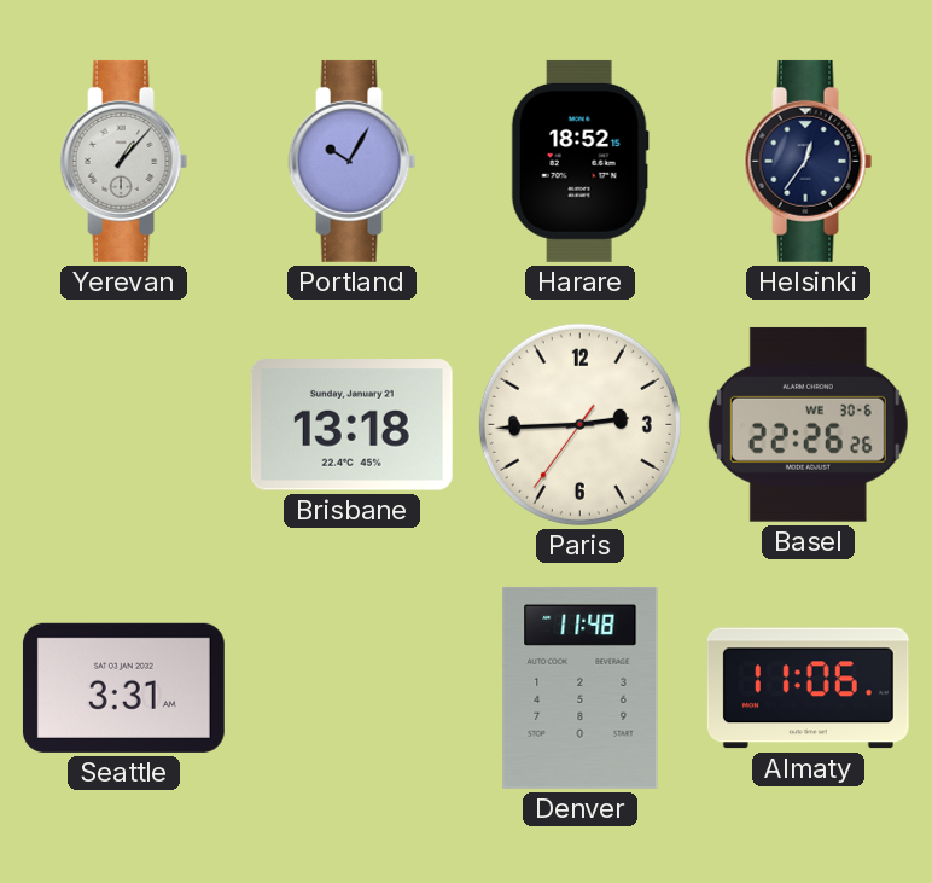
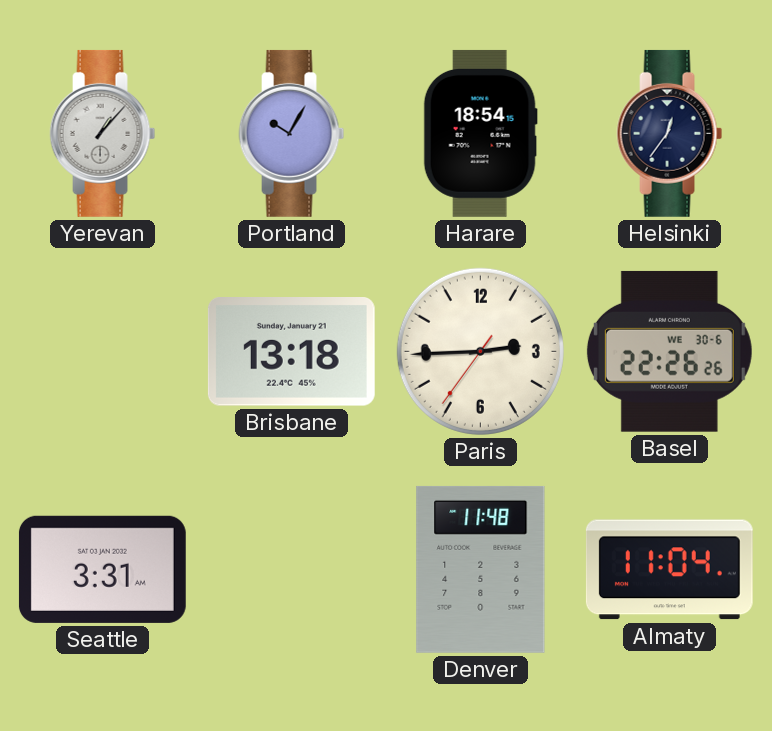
Harare: 18:52 -> 18:54
Almaty: 11:06 -> 11:04
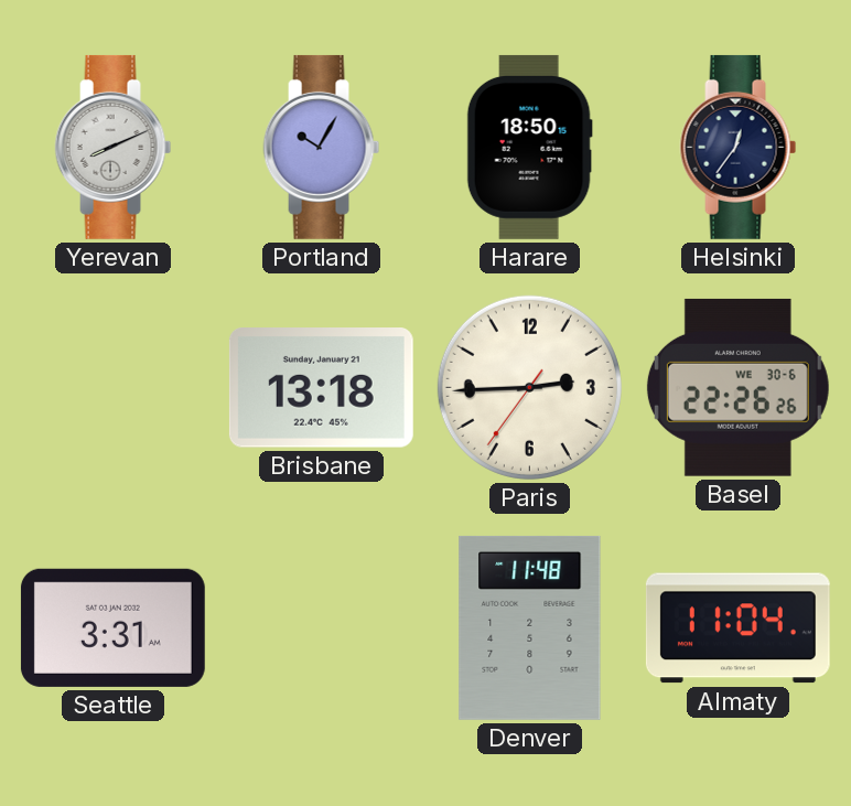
Yerevan: 1:07 -> 8:11
Harare: 18:54 -> 18:50
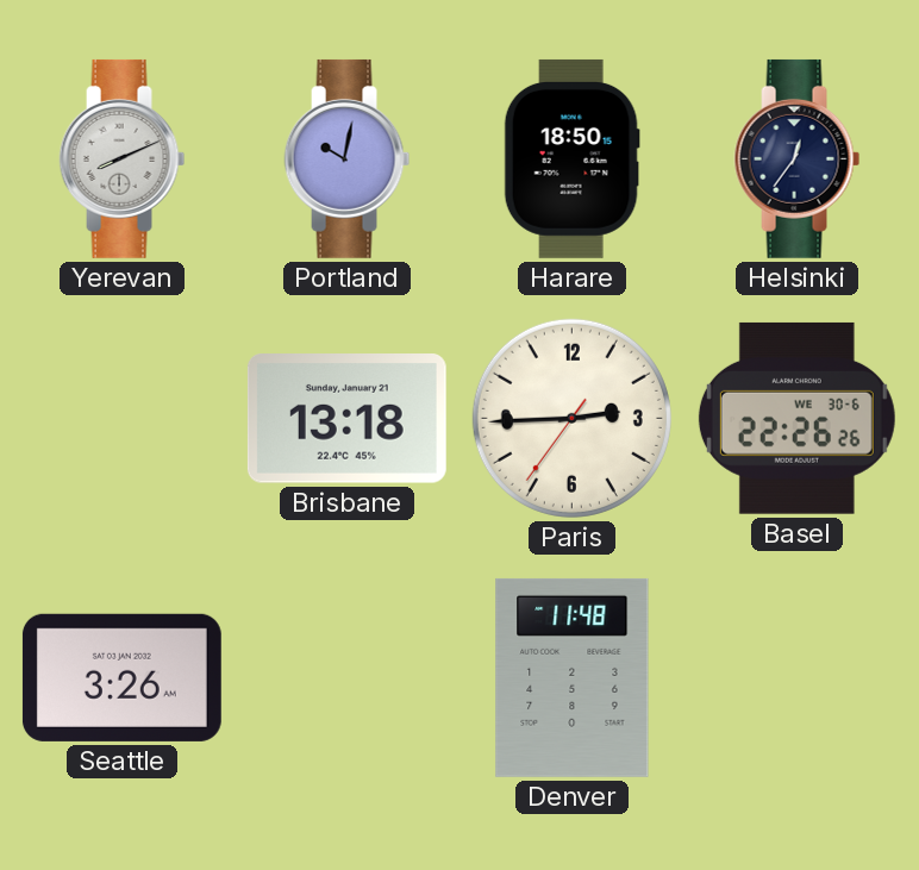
Portland: 10:05 -> 10:02
Seattle: 3:31 -> 3:26
Almaty: 11:04 -> none
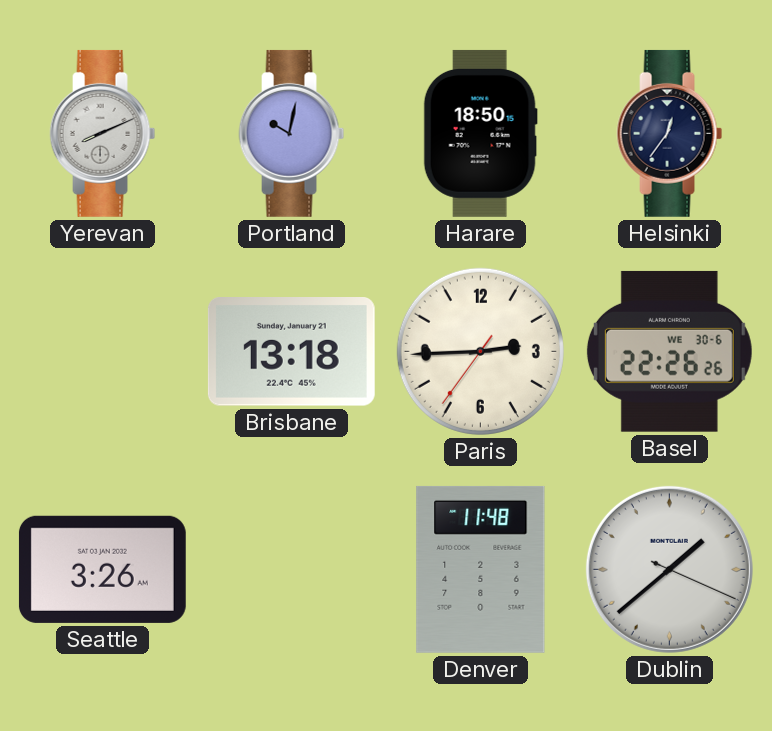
Dublin: none -> 1:38
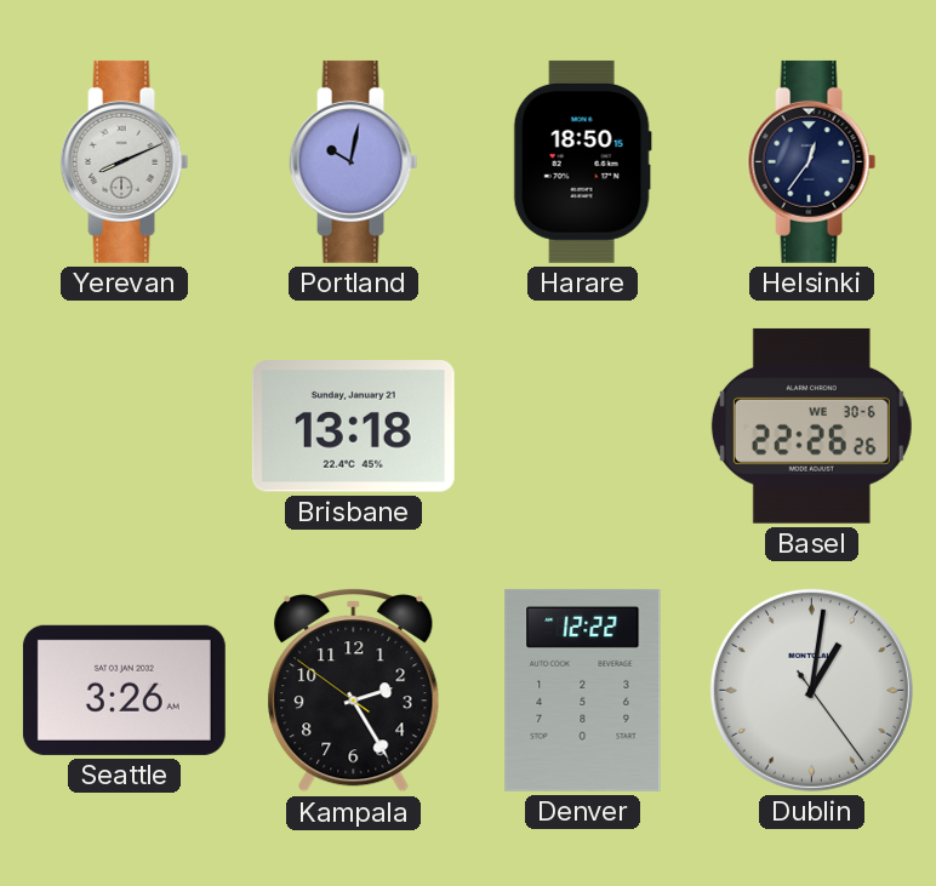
Paris: 2:44 -> none
Kampala: none -> 2:24
Denver: 11:48 -> 12:22
Dublin: 1:38 -> 1:01
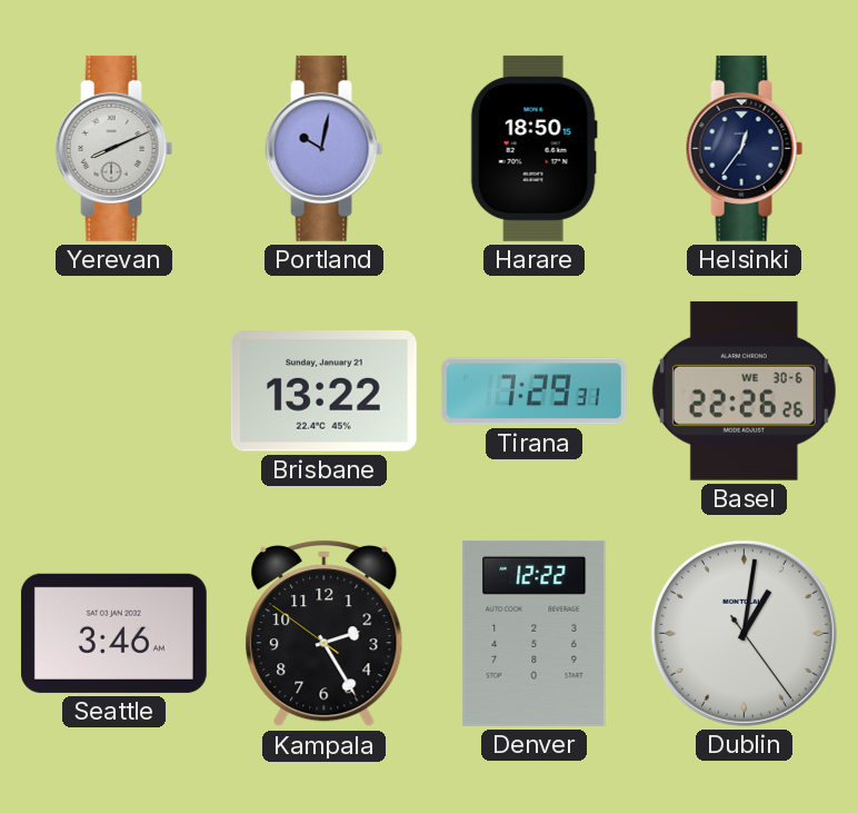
Brisbane: 13:18 -> 13:22
Tirana: none -> 7:29
Seattle: 3:26 -> 3:46
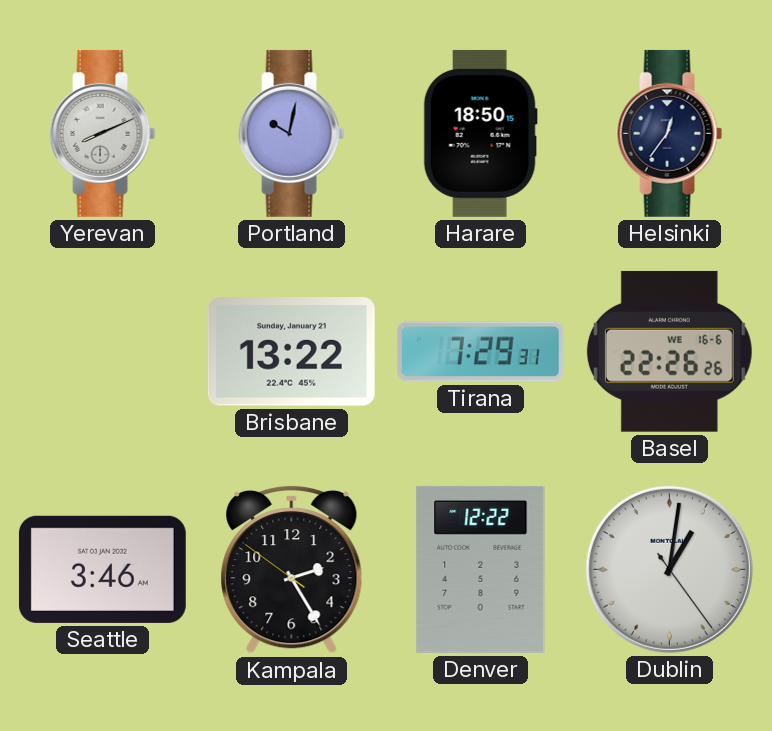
Basel date: WE 30-6 -> WE 16-6
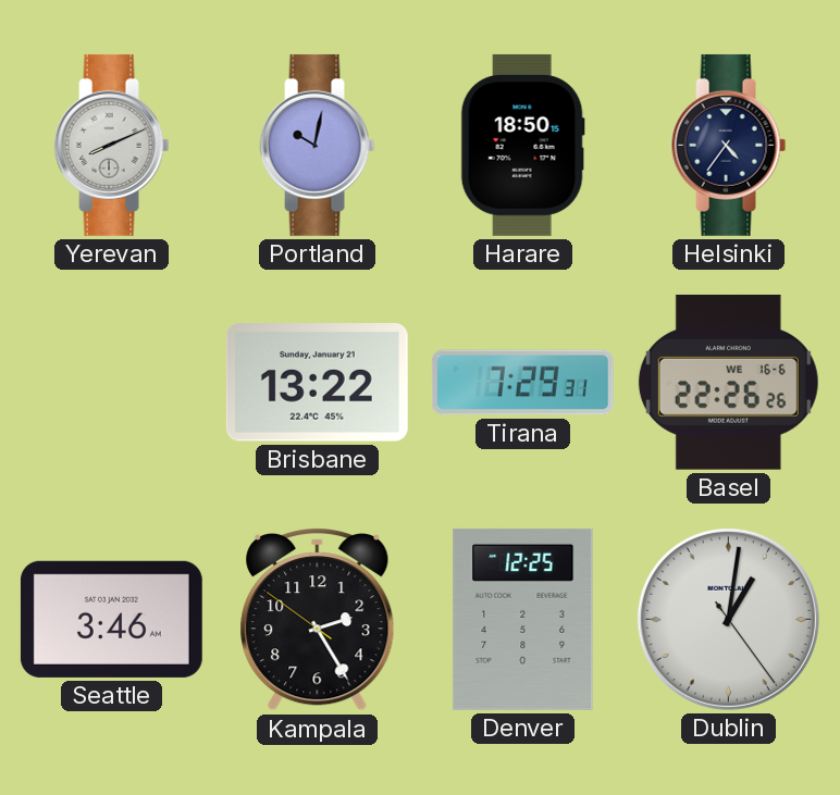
Helsinki: 12:36 -> 4:36
Denver: 12:22 -> 12:25
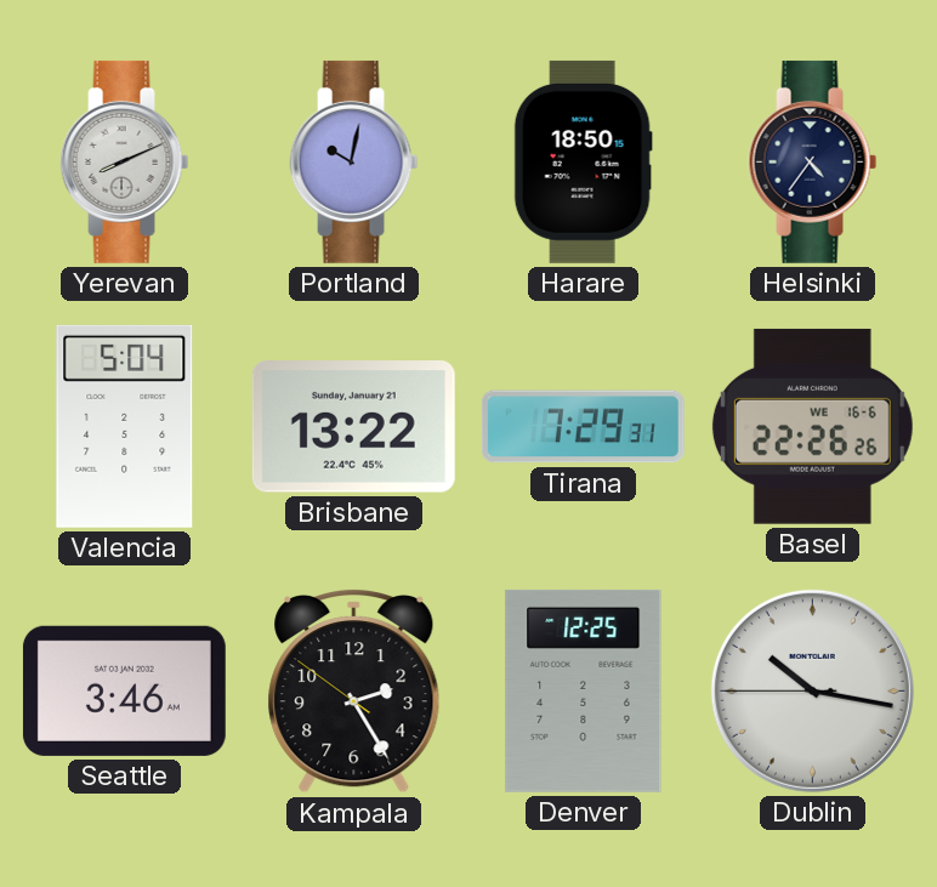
Valencia: none -> 5:04
Dublin: 1:01 -> 10:16
